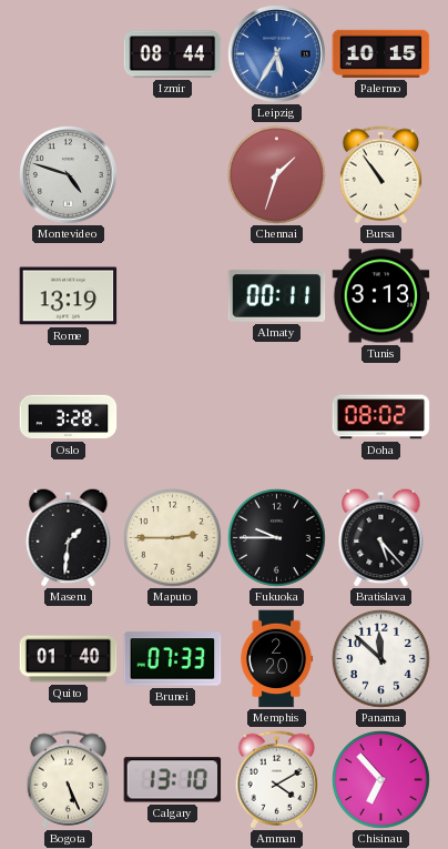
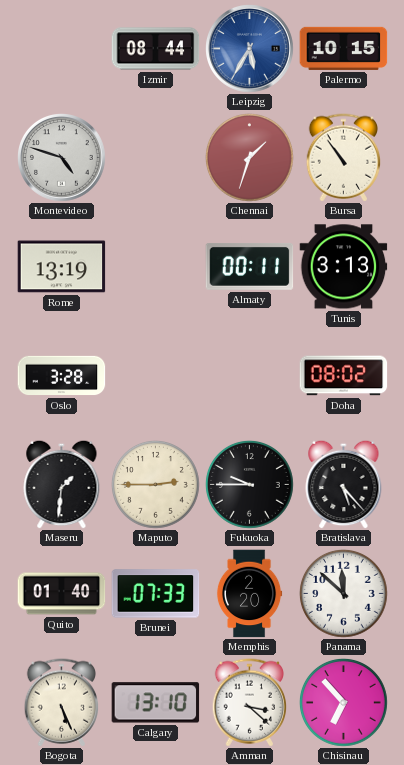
Amman: 4:10 -> 3:22
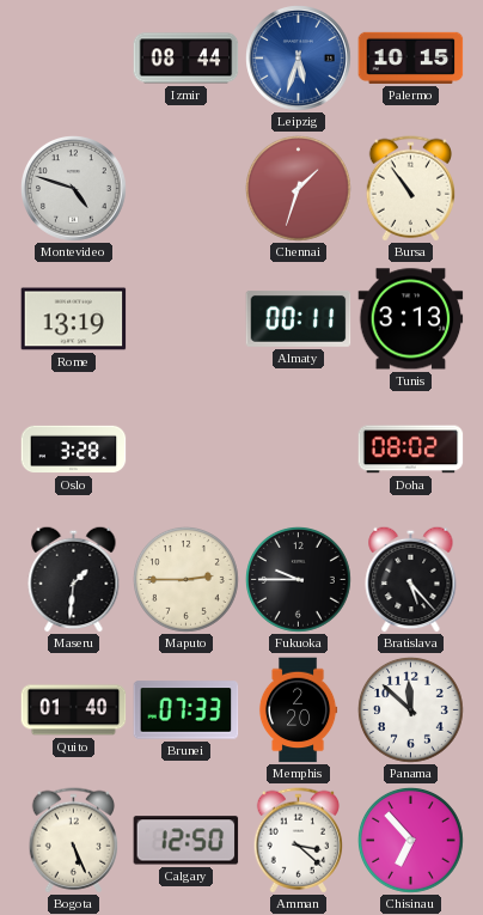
Leipzig: 5:35 -> 5:33
Calgary: 13:10 -> 12:50
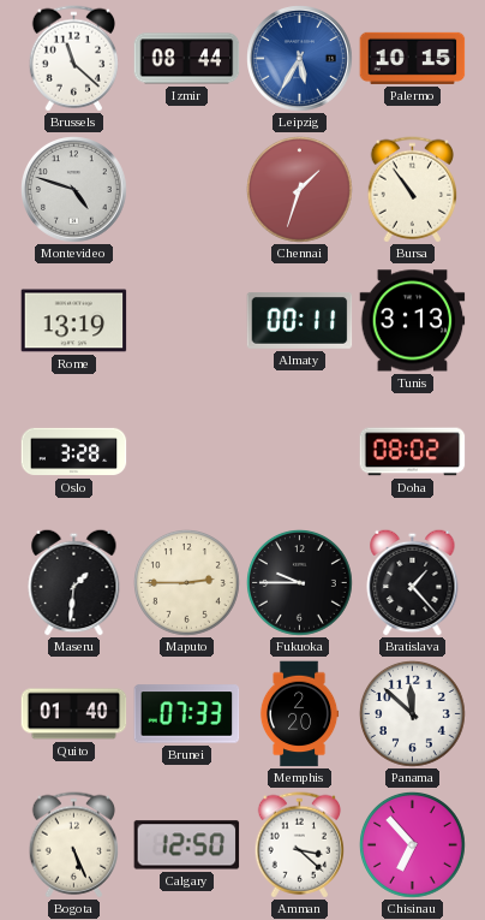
Brussels: none -> 11:22
Leipzig: 5:33 -> 5:35
Bratislava: 5:23 -> 1:23
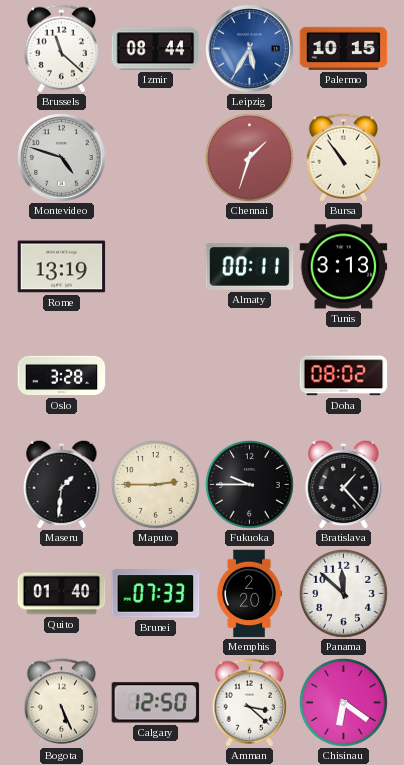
Chisinau: 6:53 -> 6:21
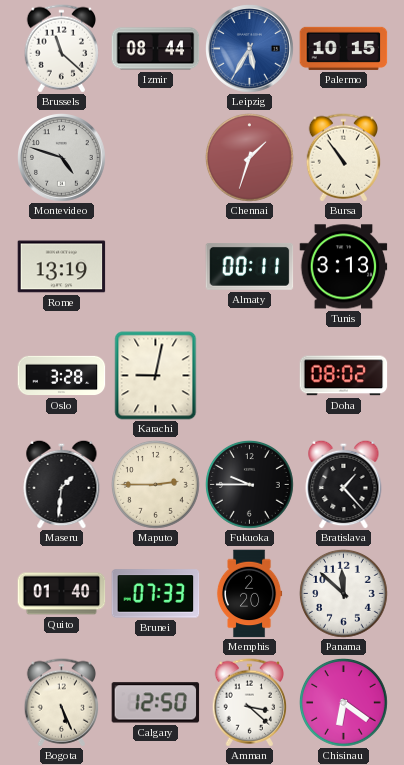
Karachi: none -> 9:02
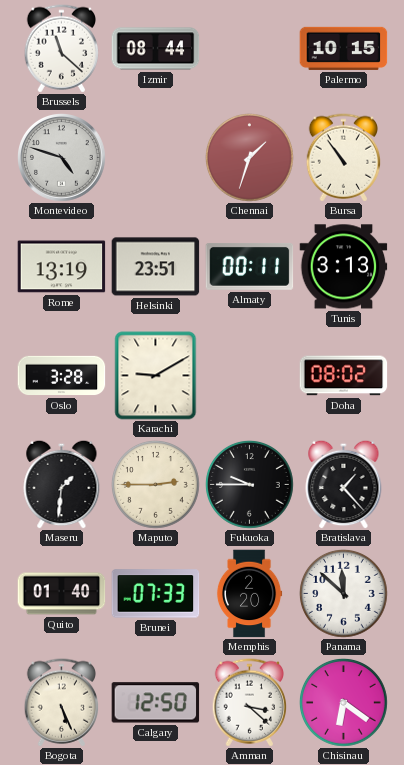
Leipzig: 5:35 -> none
Helsinki: none -> 23:51
Karachi: 9:02 -> 9:10
